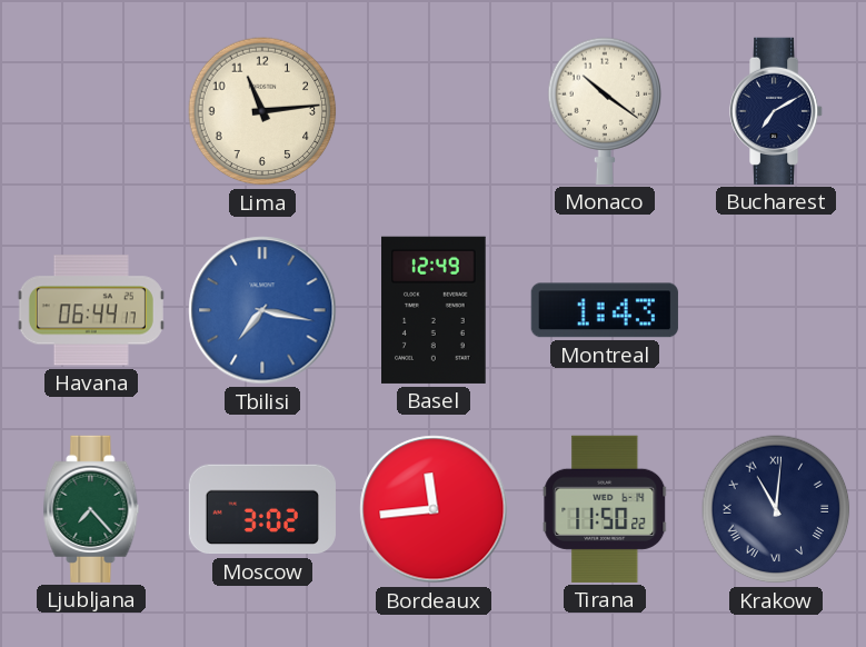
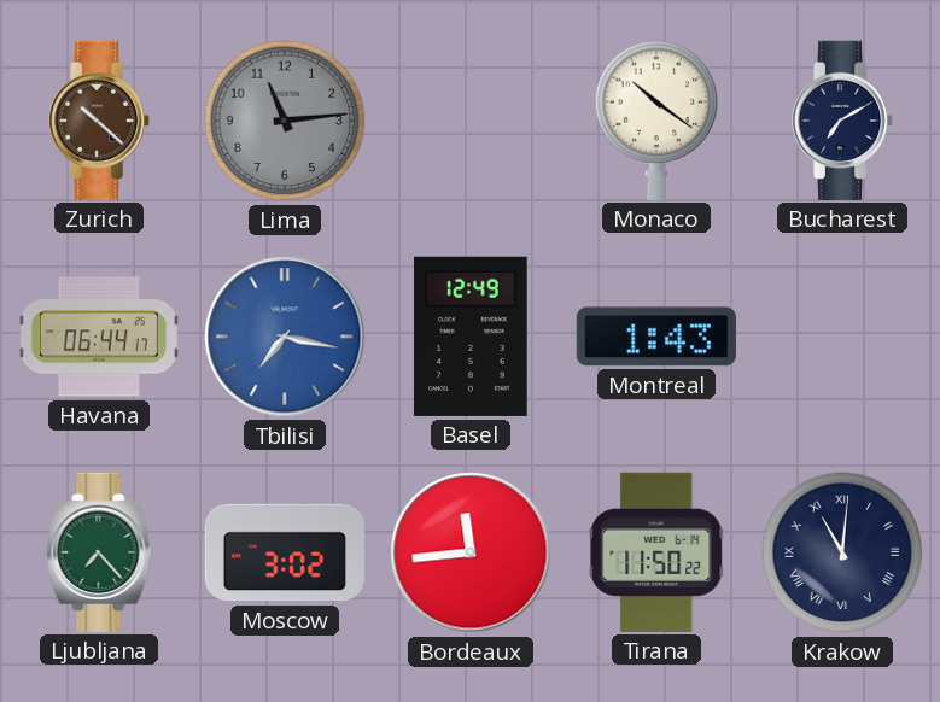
Zurich: none -> 10:22
Lima dial: cream -> grey
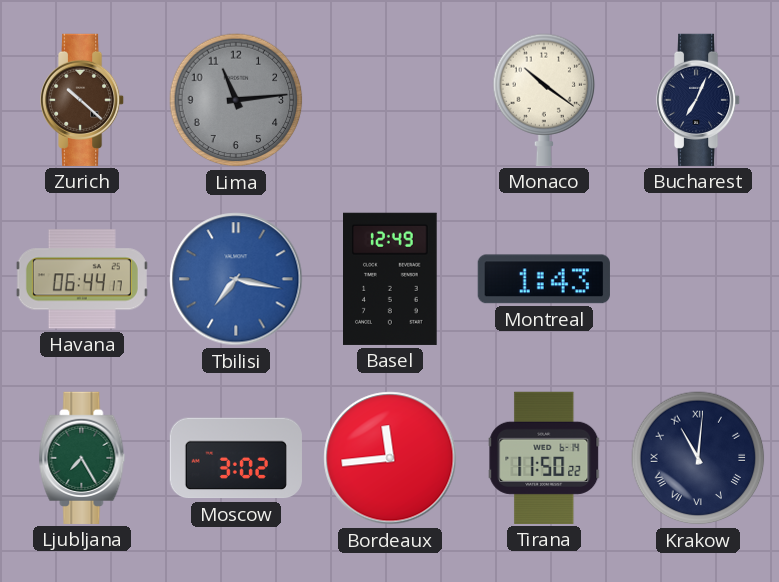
Bucharest: 7:10 -> 7:04
Ljubljana: 7:23 -> 7:25
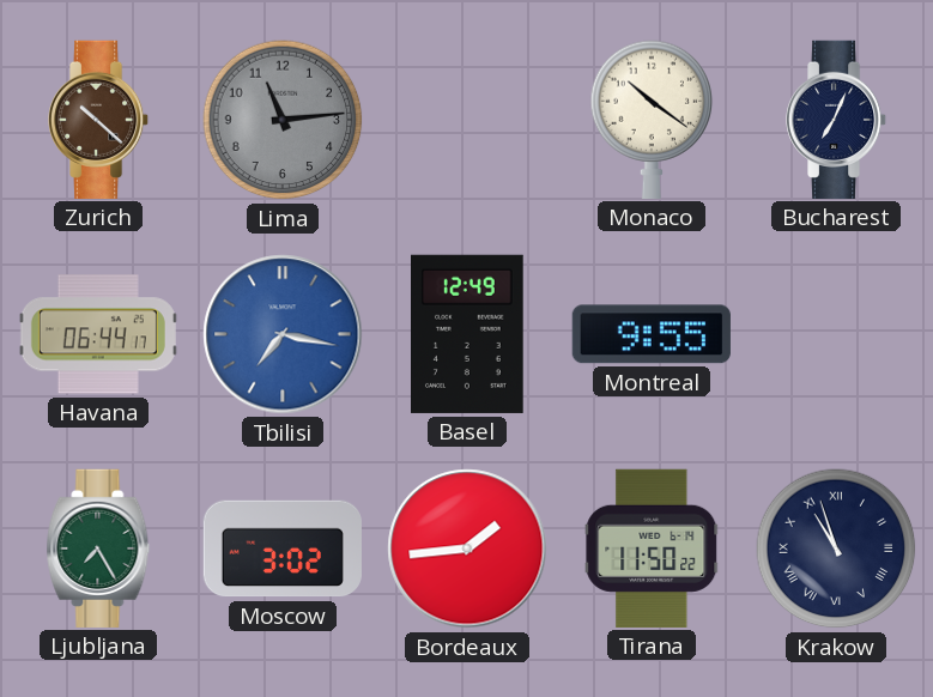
Montreal: 1:43 -> 9:55
Bordeaux: 11:44 -> 1:44
Krakow: 11:01 -> 10:57
